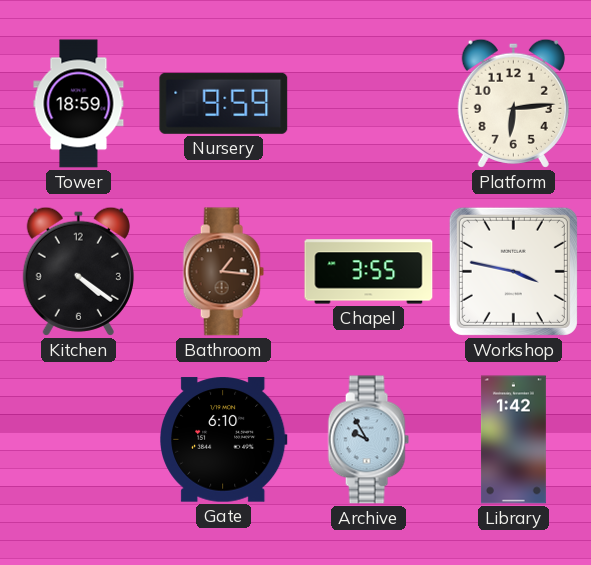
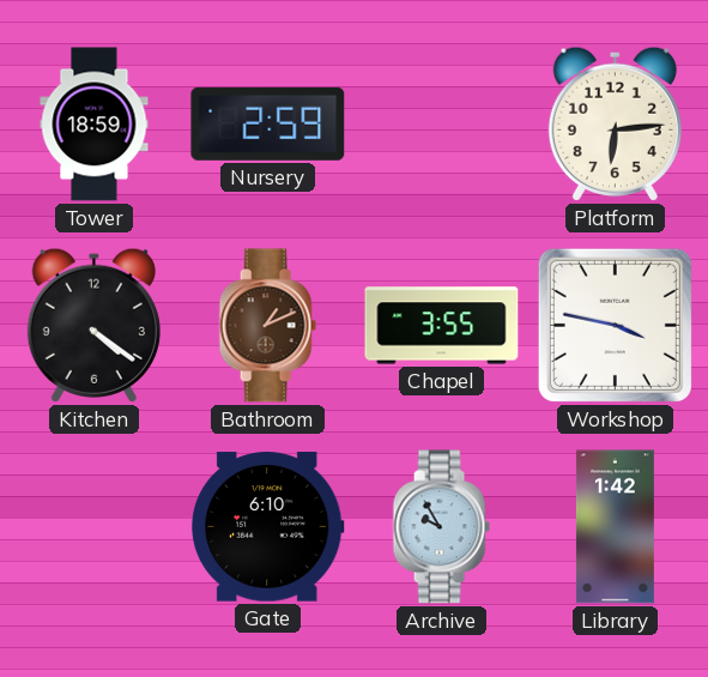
Nursery: 9:59 -> 2:59
Bathroom: 1:16 -> 1:11
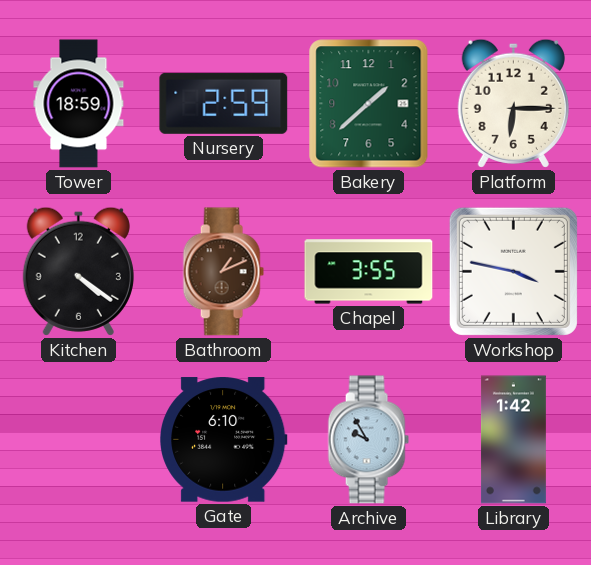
Bakery: none -> 1:38
Platform: 6:14 -> 6:15
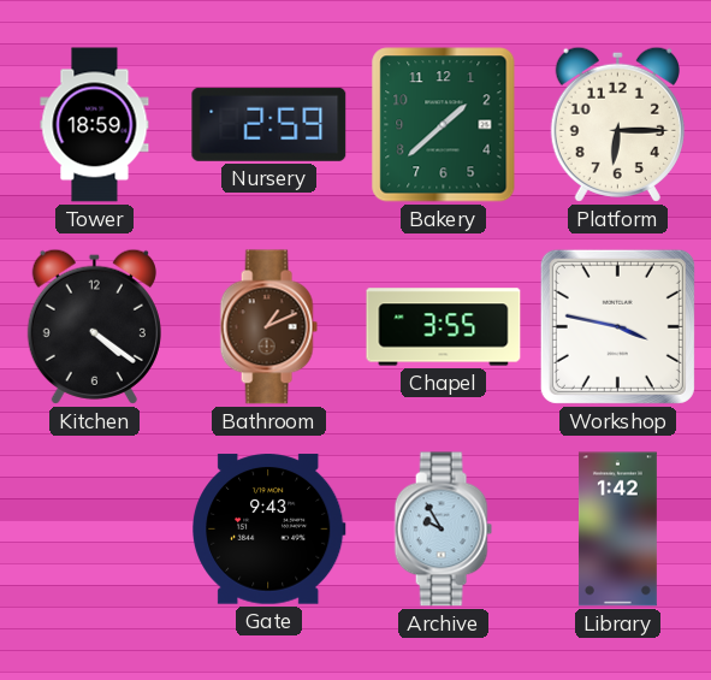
Gate: 6:10 -> 9:43
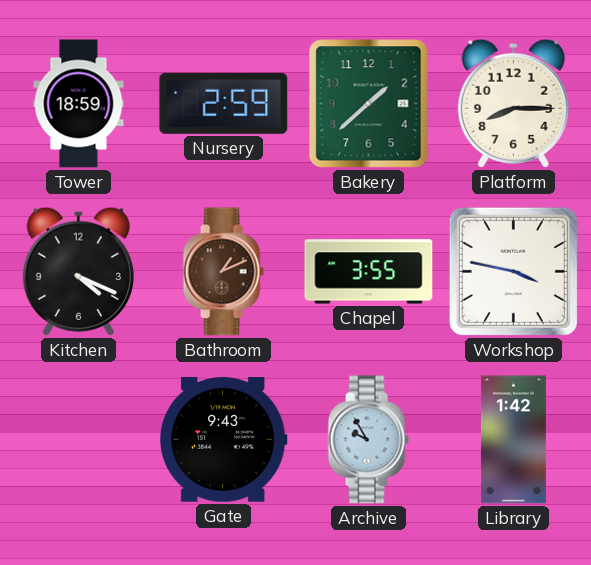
Platform: 6:15 -> 8:15
Kitchen: 4:21 -> 4:19
